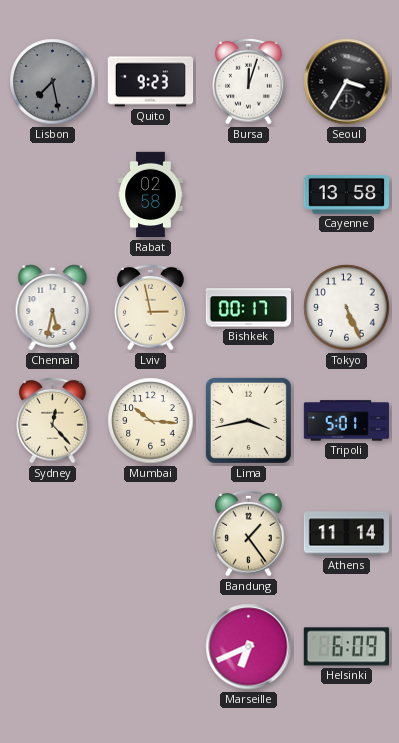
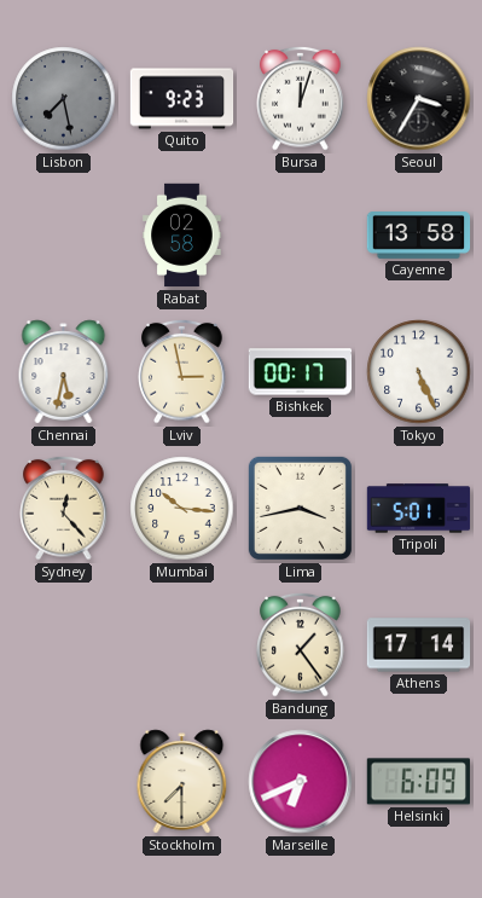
Athens: 11:14 -> 17:14
Stockholm: none -> 7:30
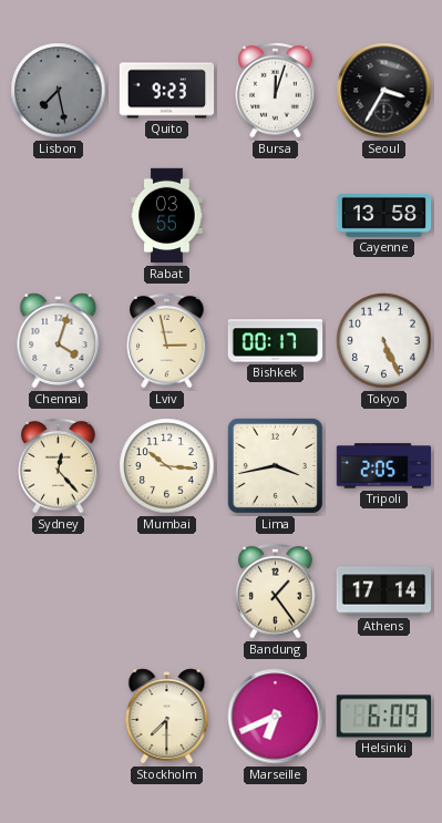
Rabat: 02:58 -> 03:55
Chennai: 5:32 -> 4:03
Tripoli: 5:01 -> 2:05
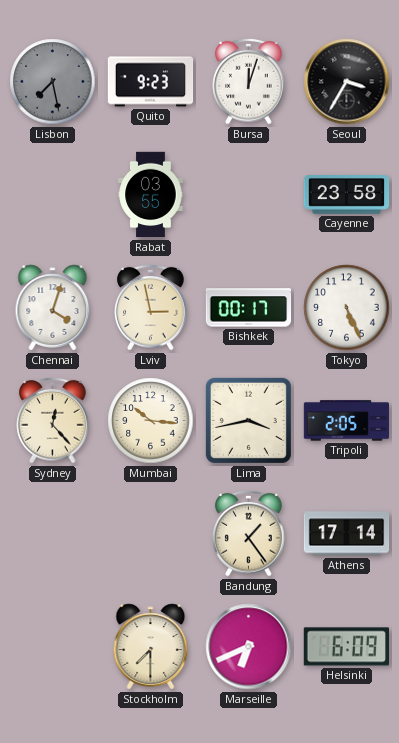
Cayenne: 13:58 -> 23:58
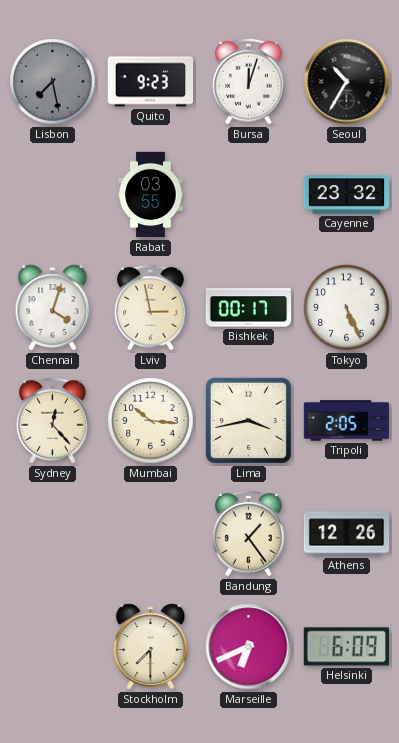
Seoul: 3:35 -> 10:35
Cayenne: 23:58 -> 23:32
Athens: 17:14 -> 12:26
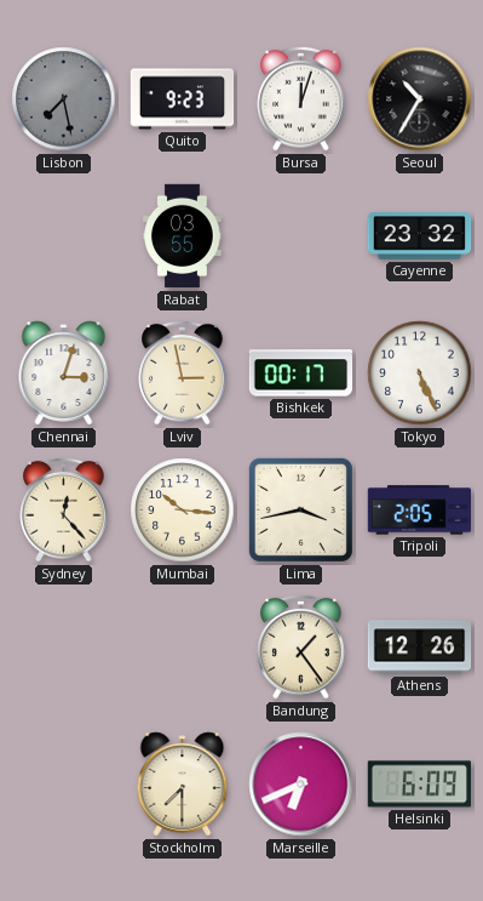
Chennai: 4:03 -> 3:03
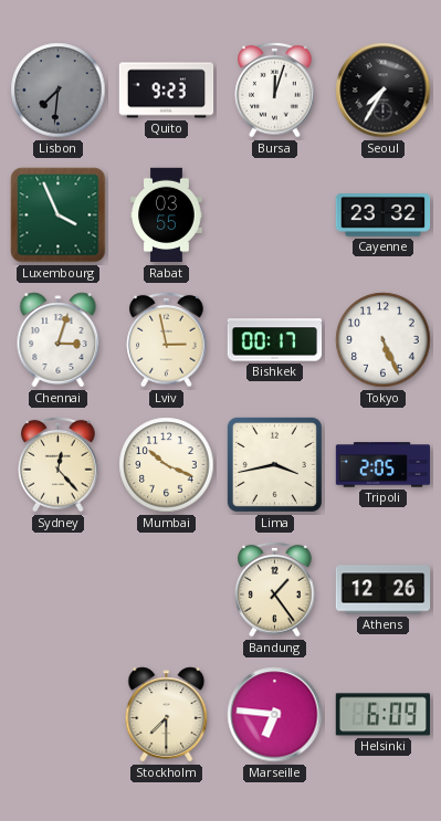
Lisbon: 7:28 -> 7:31
Seoul: 10:35 -> 7:35
Luxembourg: none -> 3:56
Mumbai: 10:16 -> 10:19
Marseille: 6:41 -> 6:46
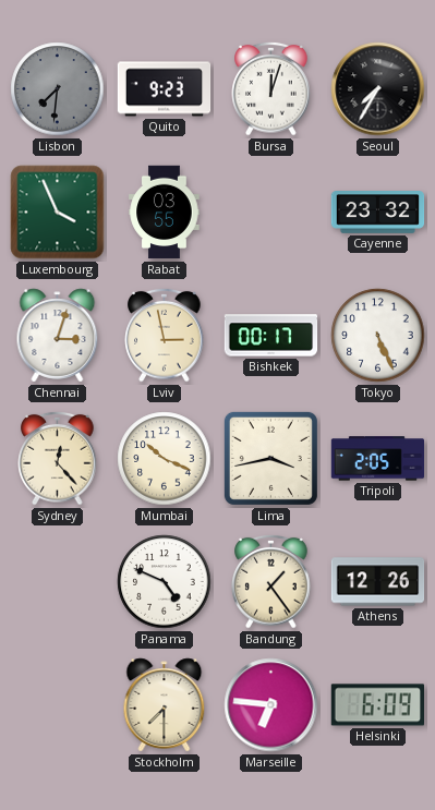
Panama: none -> 4:49
